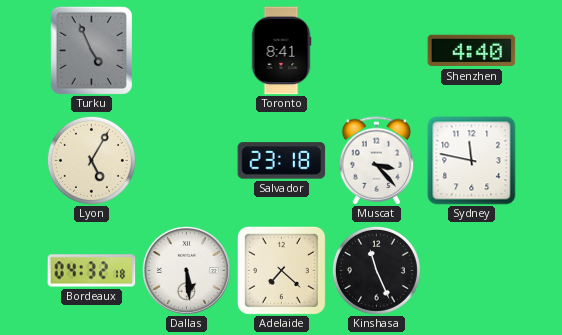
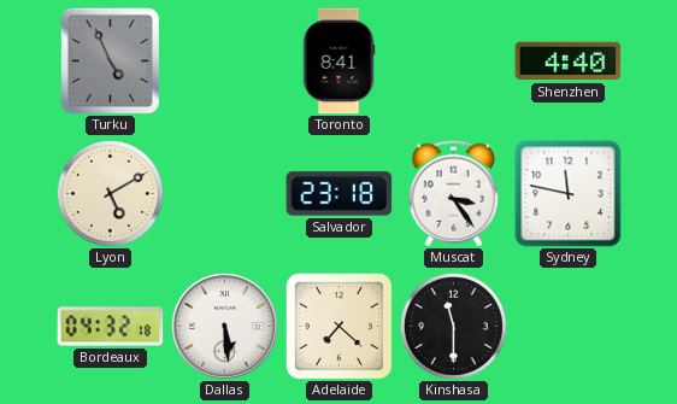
Lyon: 5:05 -> 5:10
Muscat: 3:23 -> 3:24
Kinshasa: 11:26 -> 11:30
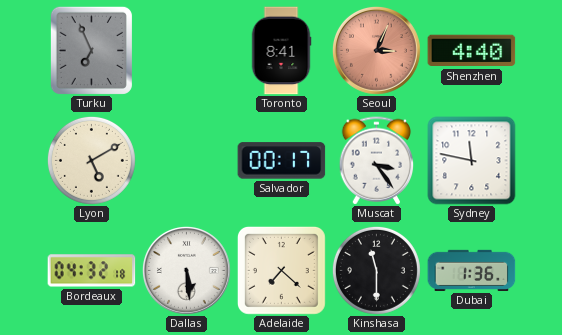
Turku: 4:56 -> 6:56
Seoul: none -> 3:04
Salvador: 23:18 -> 00:17
Dubai: none -> 1:36
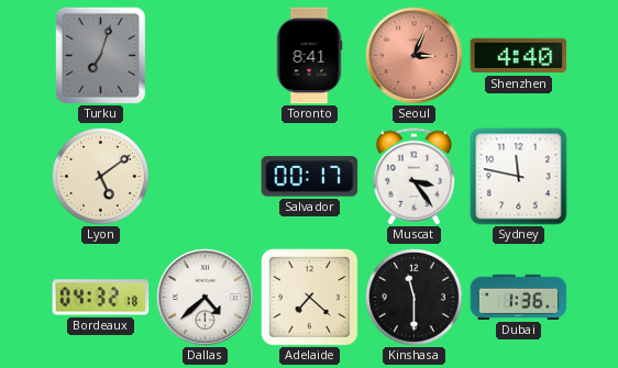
Turku: 6:56 -> 7:03
Lyon: 5:10 -> 5:09
Dallas: 5:29 -> 4:38
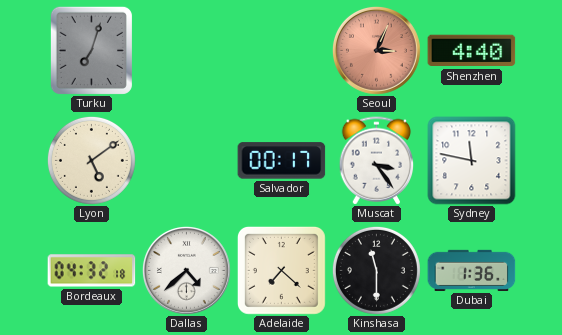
Toronto: 8:41 -> none
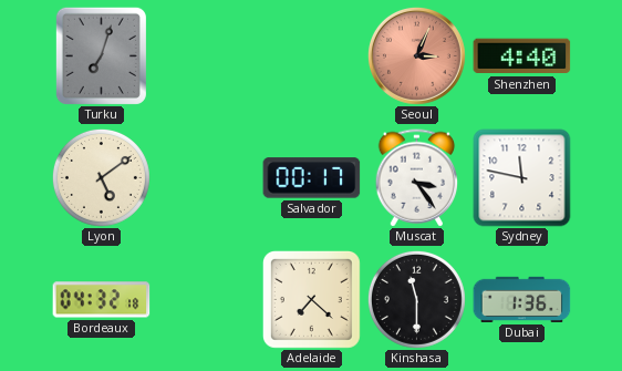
Dallas: 4:38 -> none
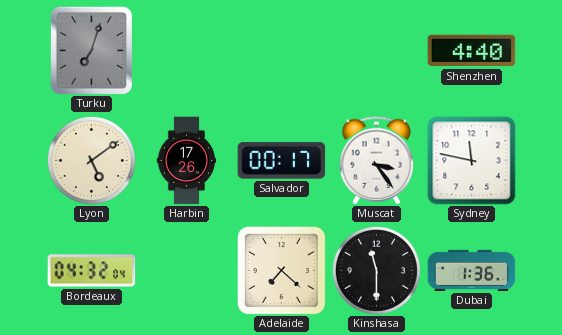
Seoul: 3:04 -> none
Harbin: none -> 17:26
Bordeaux: 04:32:18 -> 04:32:04
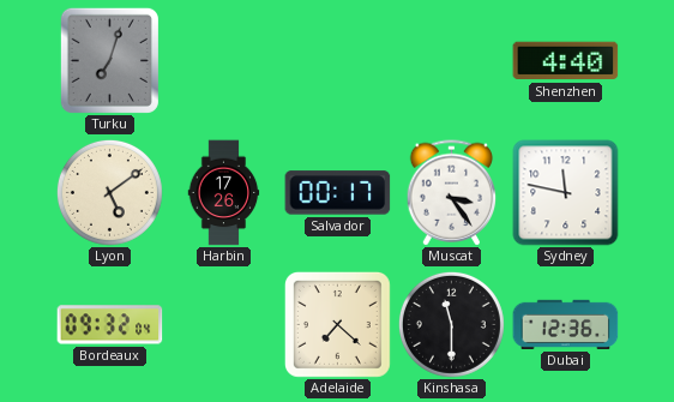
Bordeaux: 04:32 -> 09:32
Dubai: 1:36 -> 12:36
